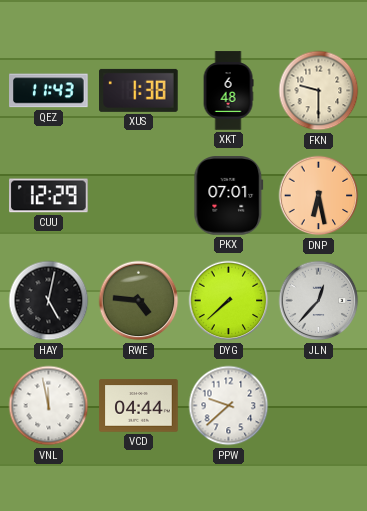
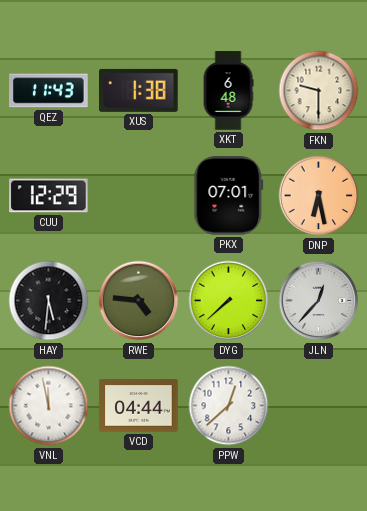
HAY: 5:02 -> 5:31
PPW: 9:38 -> 12:38
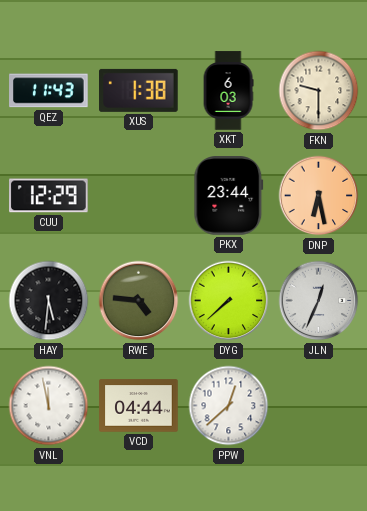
XKT: 6:48 -> 6:03
PKX: 07:01 -> 23:44
JLN: 12:37 -> 12:34
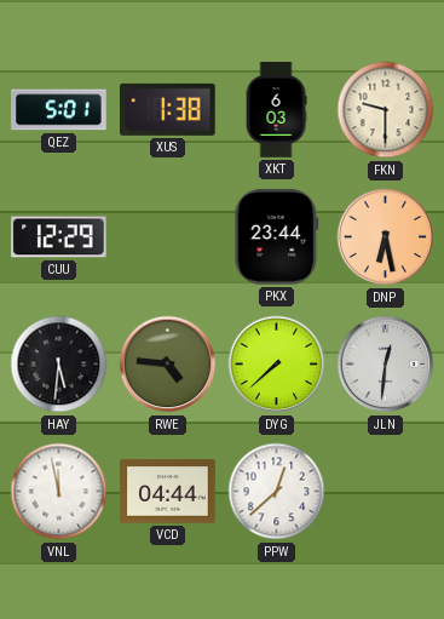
QEZ: 11:43 -> 5:01
JLN: 12:34 -> 12:31
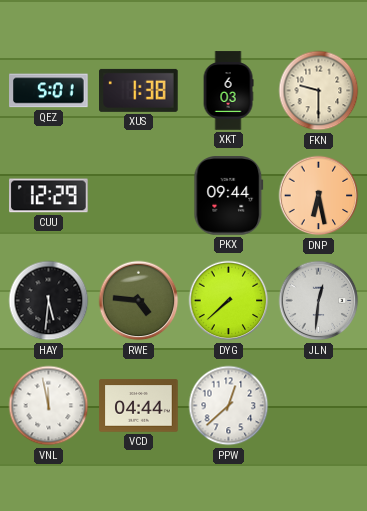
PKX: 23:44 -> 09:44
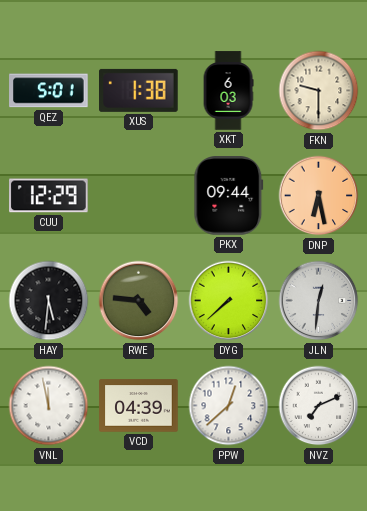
VCD: 04:44 -> 04:39
NVZ: none -> 7:11
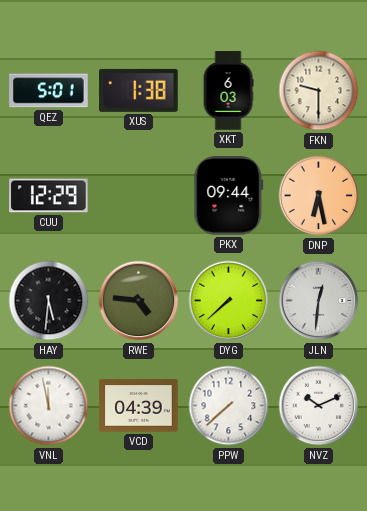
PPW: 12:38 -> 7:38
NVZ: 7:11 -> 10:11
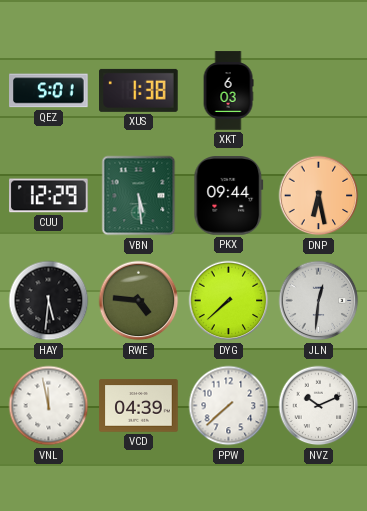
FKN: 9:30 -> none
VBN: none -> 5:29
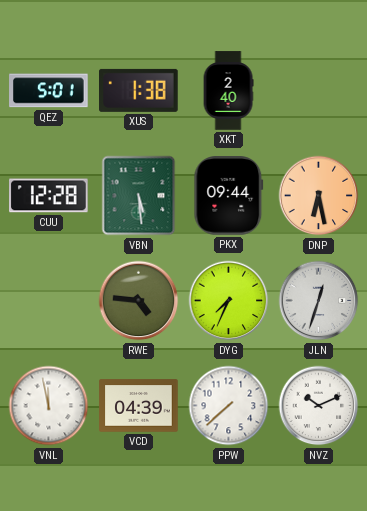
XKT: 6:03 -> 2:40
CUU: 12:29 -> 12:28
HAY: 5:31 -> none
DYG: 7:38 -> 7:34
JLN: 12:31 -> 12:33
